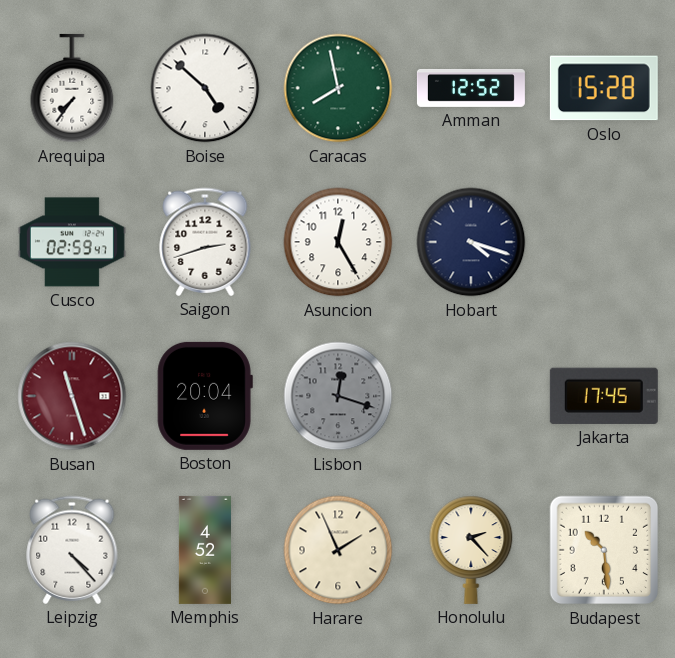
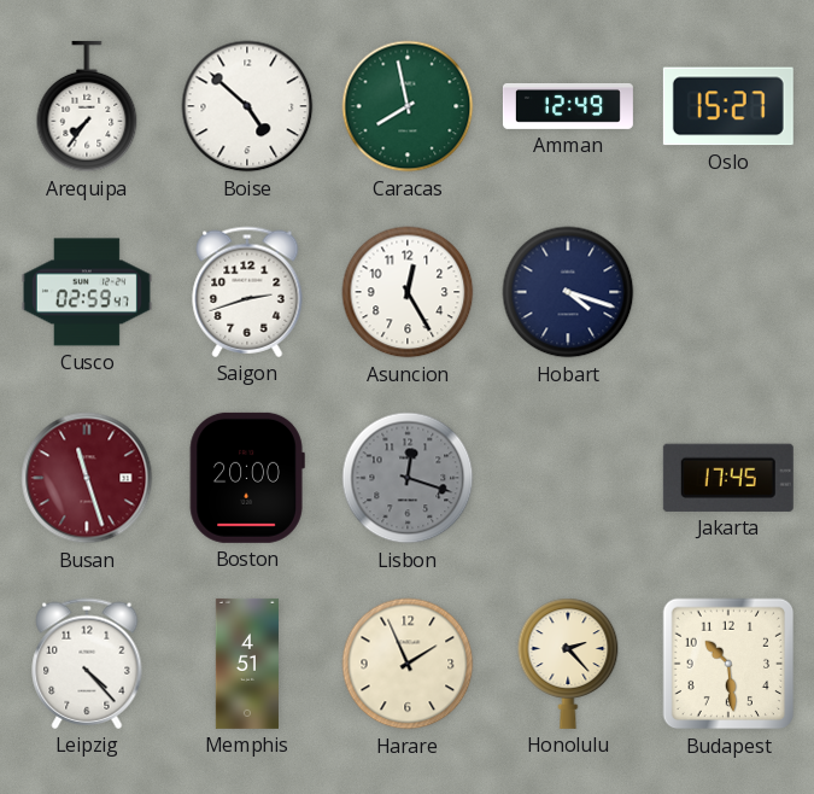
Amman: 12:52 -> 12:49
Oslo: 15:28 -> 15:27
Boston: 20:04 -> 20:00
Memphis: 4:52 -> 4:51
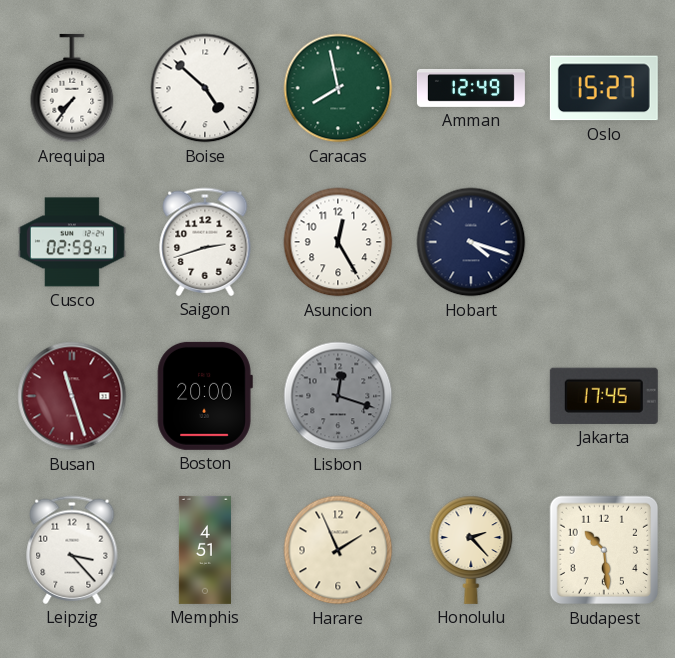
Leipzig: 4:23 -> 3:23
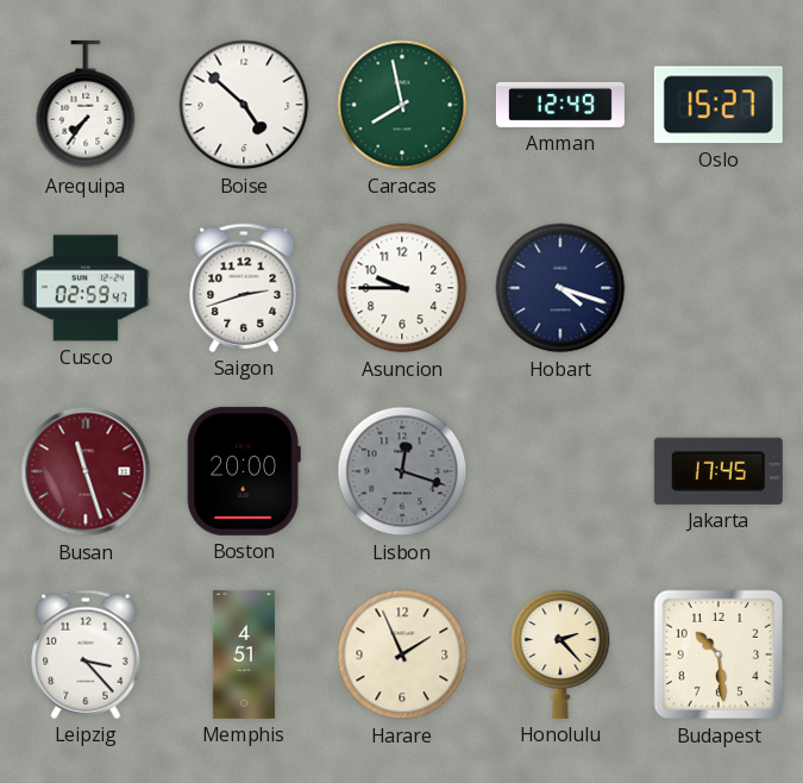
Asuncion: 12:25 -> 9:45
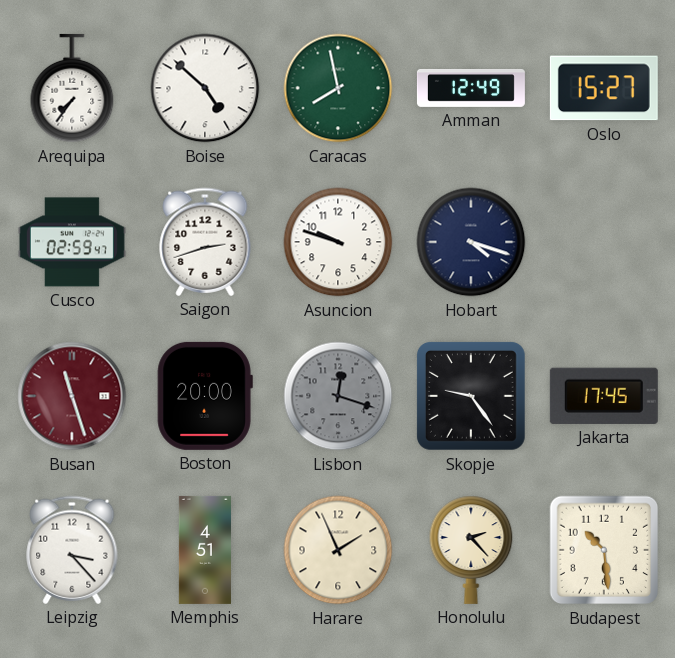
Asuncion: 9:45 -> 9:48
Skopje: none -> 9:24
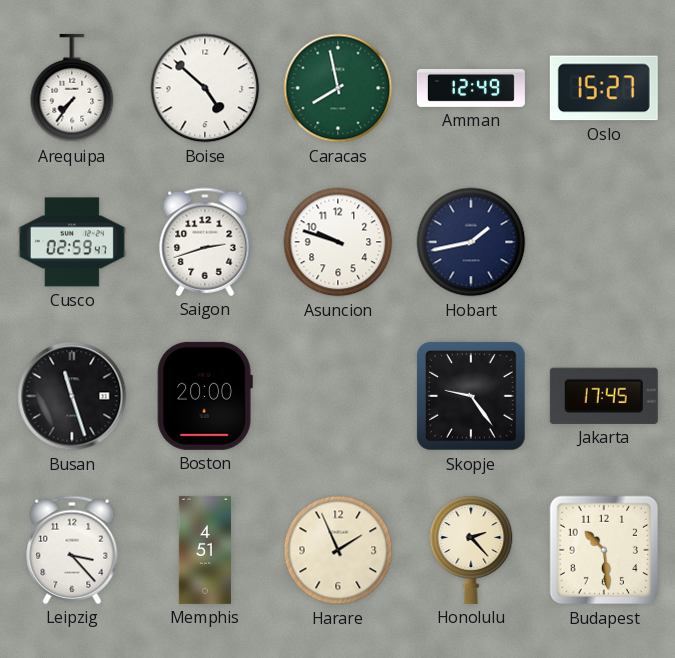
Hobart: 4:18 -> 1:43
Busan dial: burgundy -> black
Lisbon: 12:18 -> none
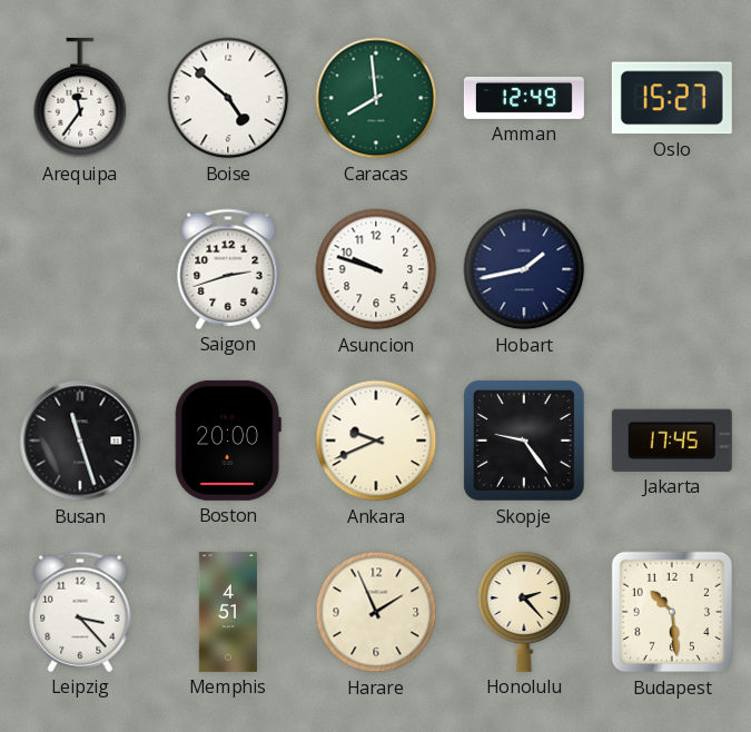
Arequipa: 7:36 -> 11:36
Caracas: 7:58 -> 7:59
Cusco: 02:59 -> none
Ankara: none -> 9:41
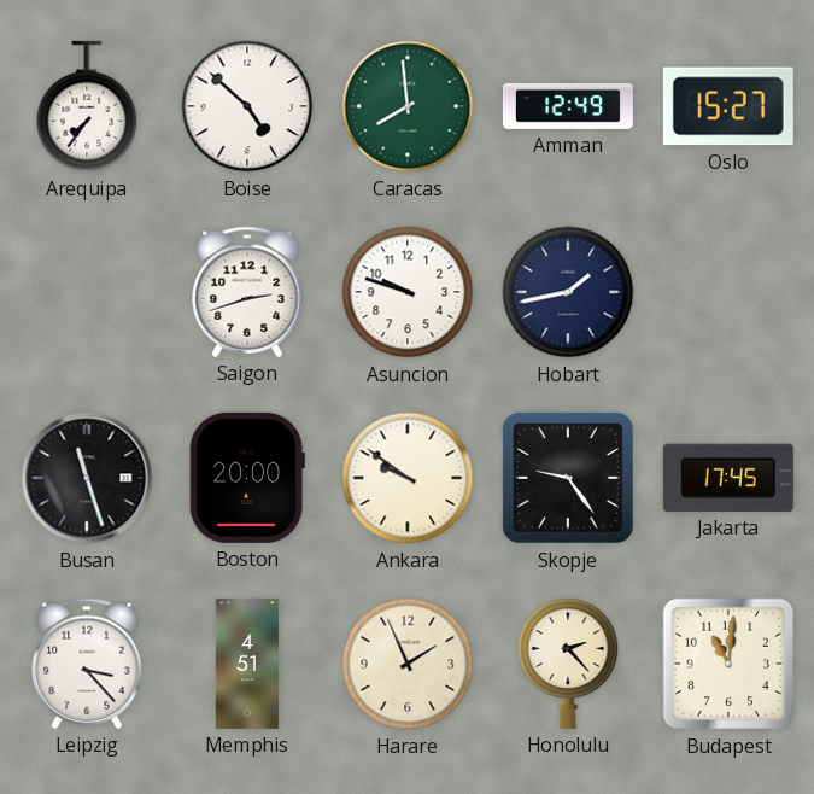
Arequipa: 11:36 -> 7:36
Ankara: 9:41 -> 9:51
Budapest: 10:29 -> 11:01
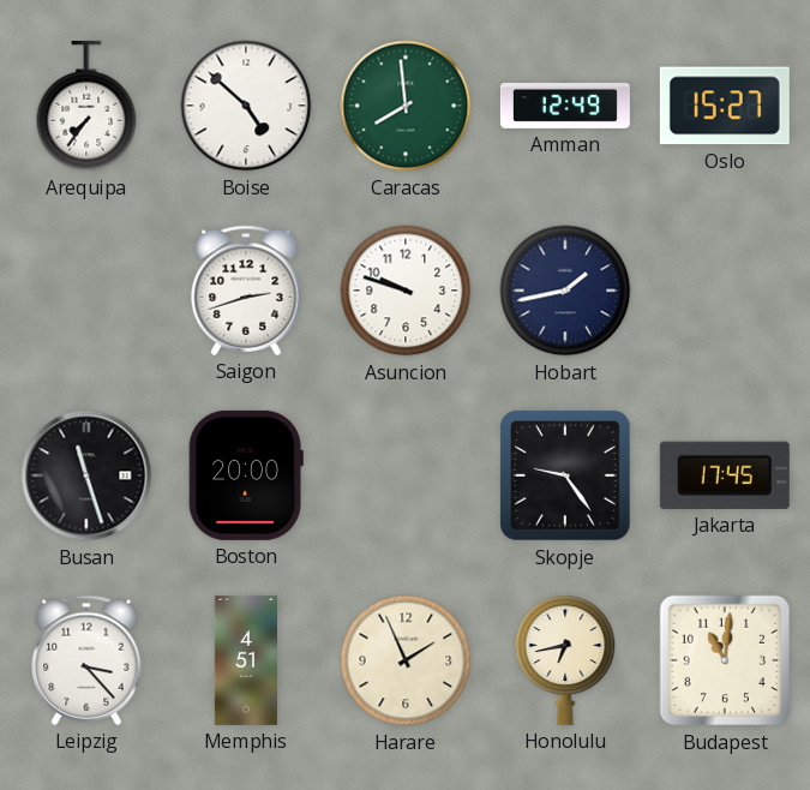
Ankara: 9:51 -> none
Honolulu: 2:23 -> 6:43
